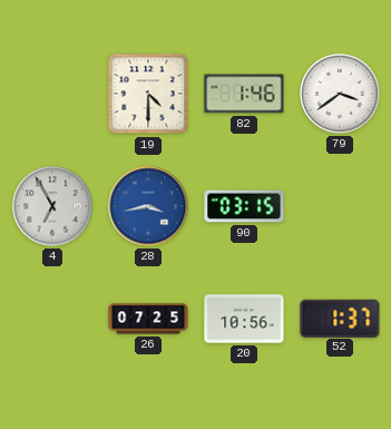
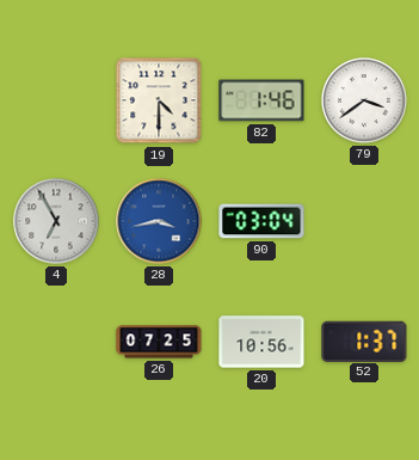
90: 03:15 -> 03:04
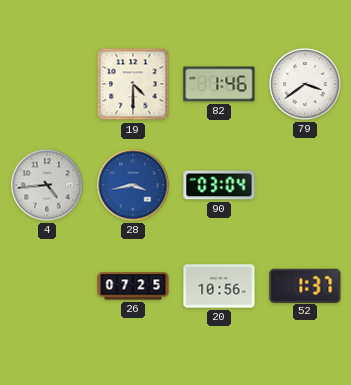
4: 6:55 -> 4:44
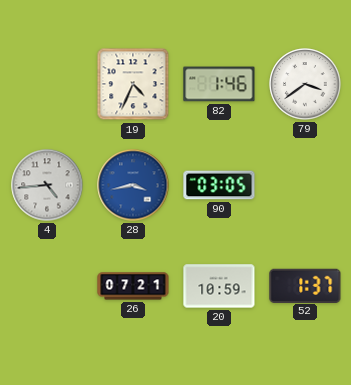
19: 4:30 -> 4:34
90: 03:04 -> 03:05
26: 07:25 -> 07:21
20: 10:56 -> 10:59
